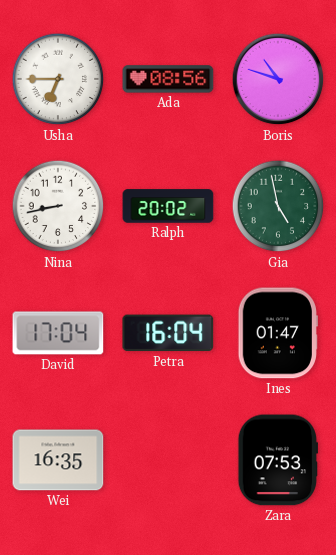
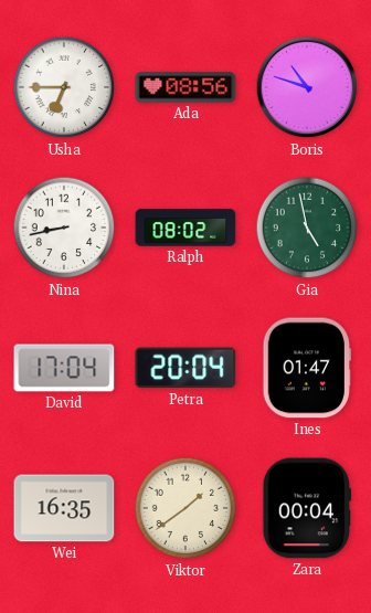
Ralph: 20:02 -> 08:02
Petra: 16:04 -> 20:04
Viktor: none -> 1:39
Zara: 07:53 -> 00:04
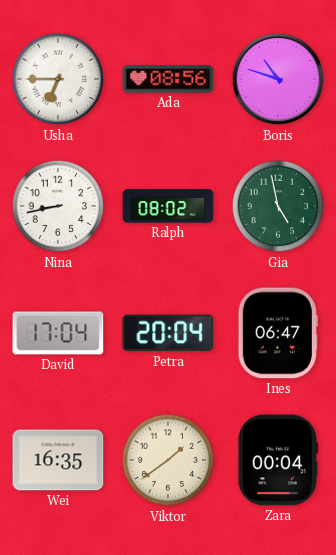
Ines: 01:47 -> 06:47
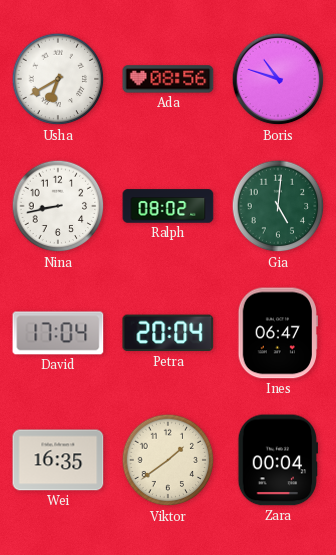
Usha: 6:45 -> 6:40
Gia: 4:58 -> 5:01
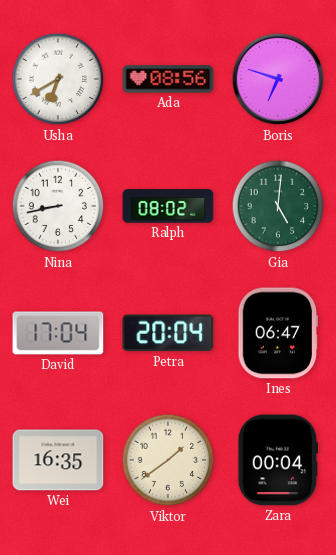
Boris: 10:48 -> 6:48
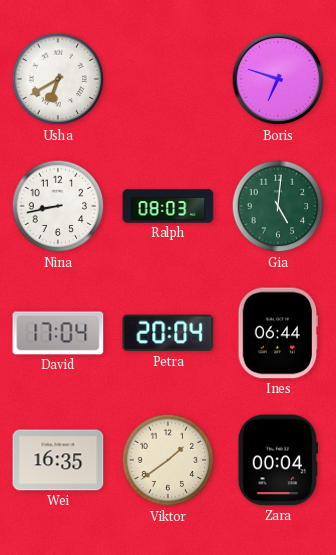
Ada: 08:56 -> none
Ralph: 08:02 -> 08:03
Ines: 06:47 -> 06:44
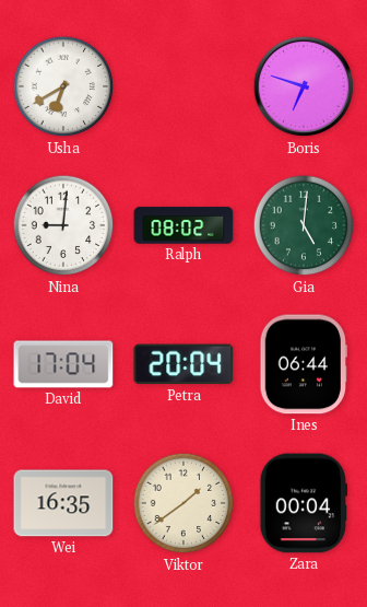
Nina: 8:43 -> 9:01
Ralph: 08:03 -> 08:02
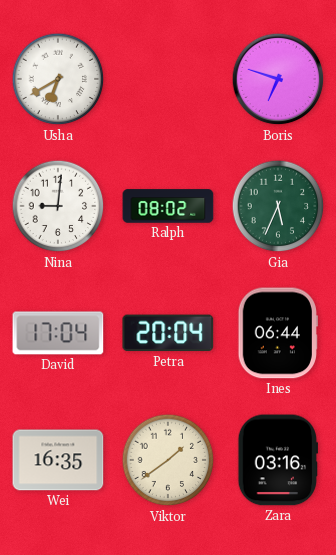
Gia: 5:01 -> 5:34
Zara: 00:04 -> 03:16
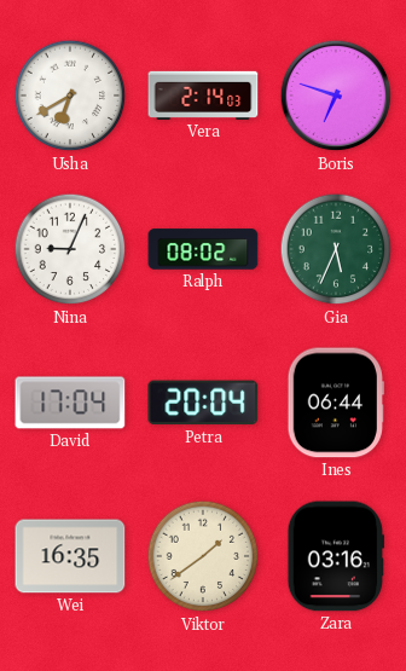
Vera: none -> 2:14
Nina: 9:01 -> 9:04
